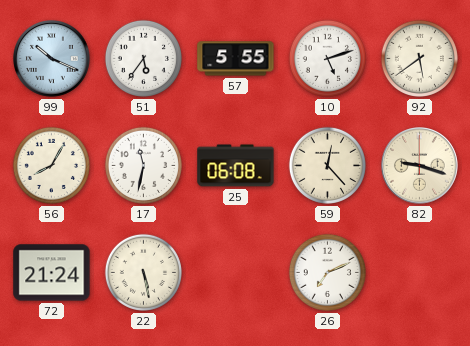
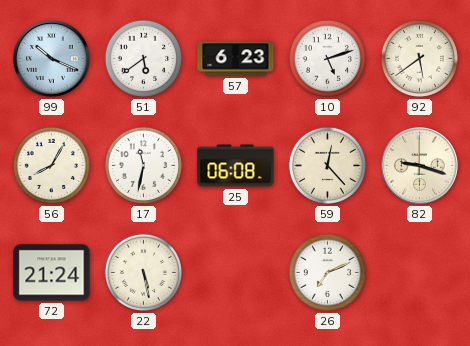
51: 5:36 -> 5:39
57: 5:55 -> 6:23
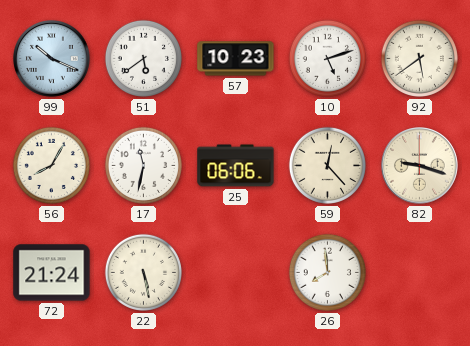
57: 6:23 -> 10:23
25: 06:08 -> 06:06
26: 7:11 -> 7:59
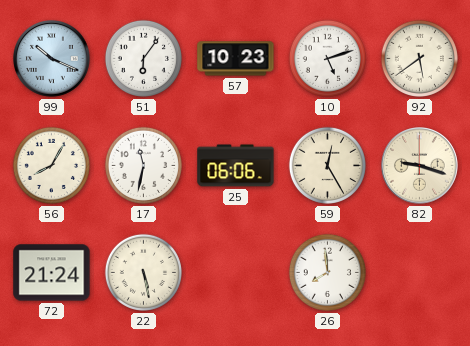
51: 5:39 -> 6:06
59: 12:23 -> 12:25
